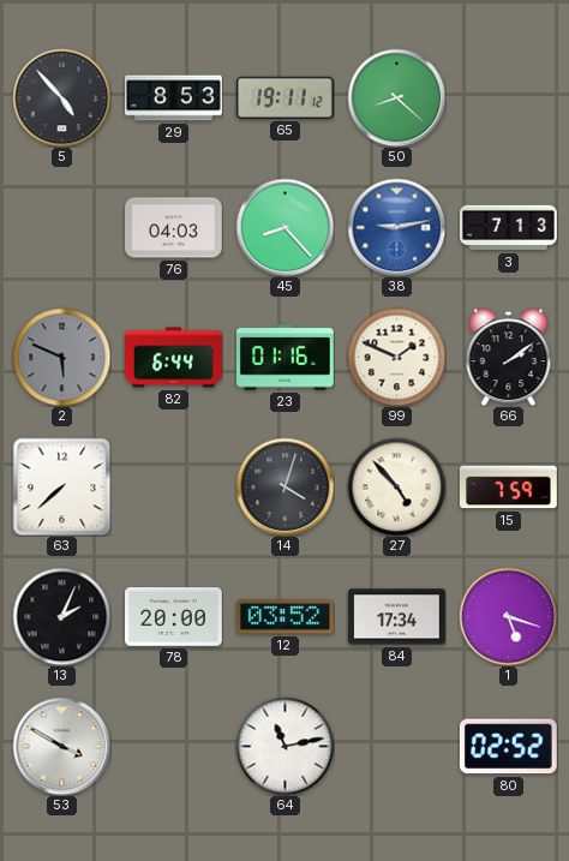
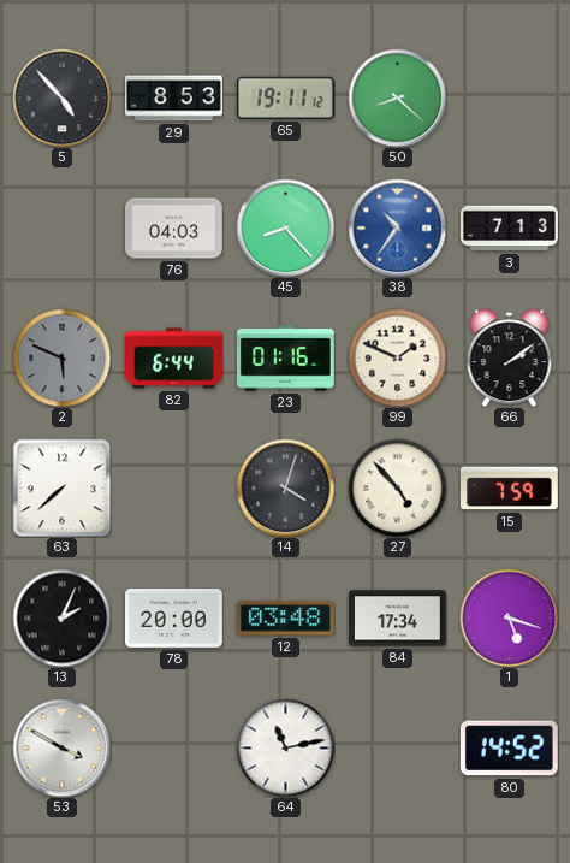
38: 9:13 -> 10:36
12: 03:52 -> 03:48
80: 02:52 -> 14:52
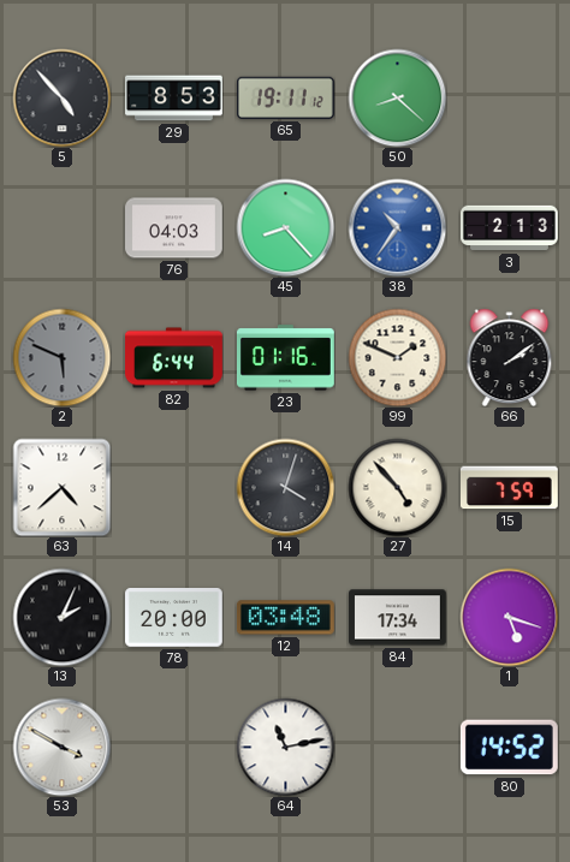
3: 7:13 -> 2:13
63: 7:38 -> 4:38
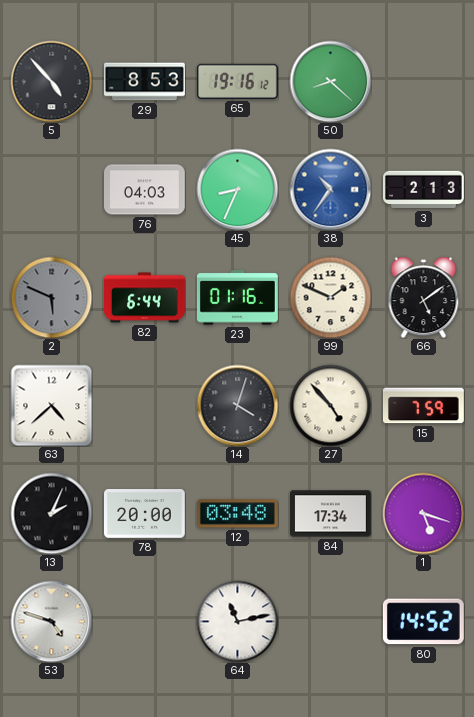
65: 19:11 -> 19:16
45: 8:23 -> 8:34
66: 2:09 -> 5:09
53: 3:50 -> 4:48
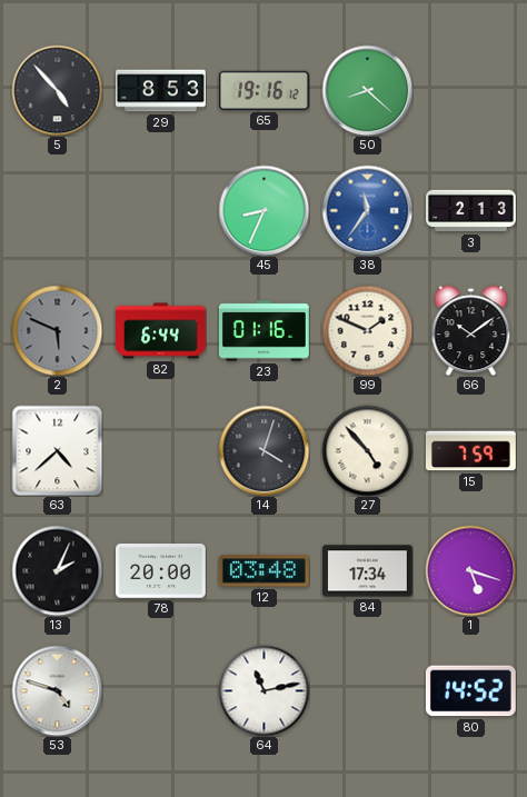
76: 04:03 -> none
38: 10:36 -> 11:36
66: 5:09 -> 10:09
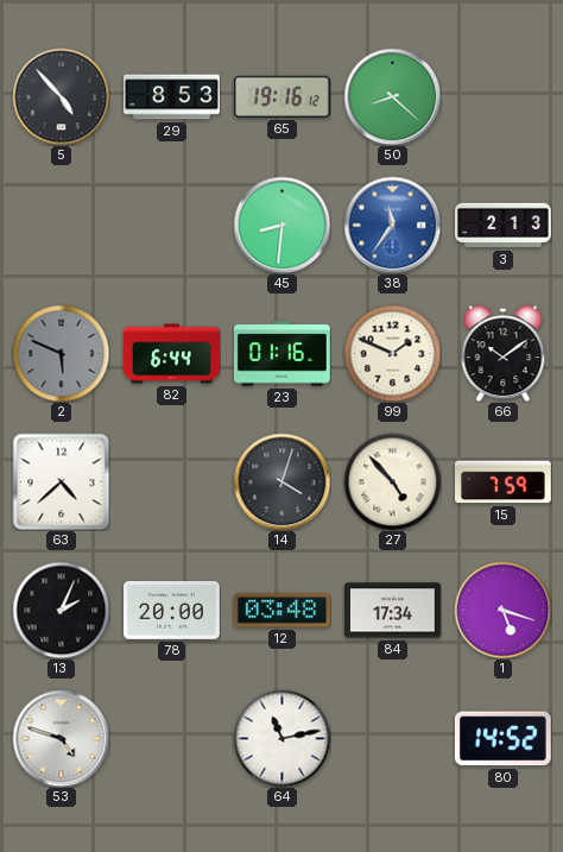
45: 8:34 -> 8:31
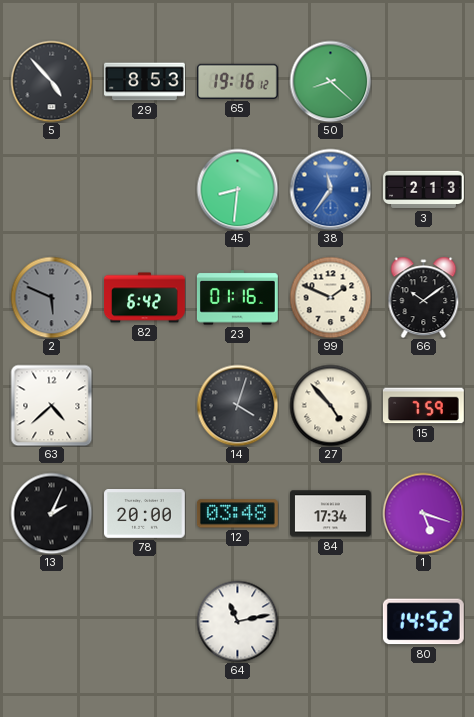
82: 6:44 -> 6:42
53: 4:48 -> none
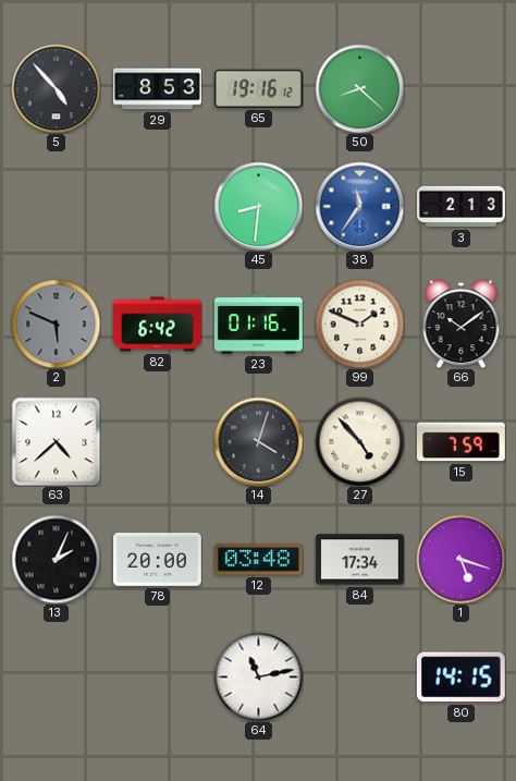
80: 14:52 -> 14:15
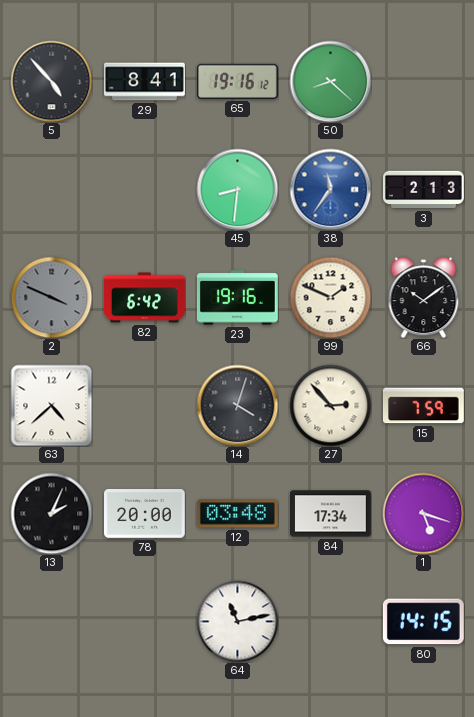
29: 8:53 -> 8:41
2: 5:49 -> 3:49
23: 01:16 -> 19:16
27: 4:53 -> 2:53
